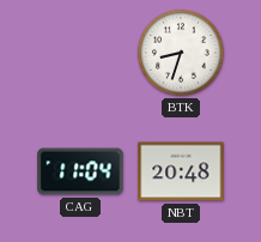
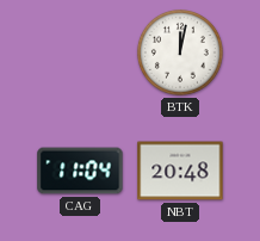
BTK: 8:33 -> 12:02
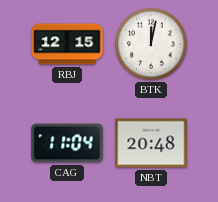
RBJ: none -> 12:15
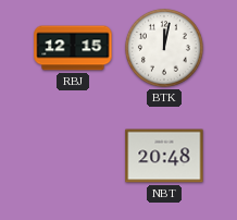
CAG: 11:04 -> none
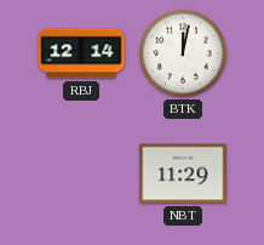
RBJ: 12:15 -> 12:14
NBT: 20:48 -> 11:29
